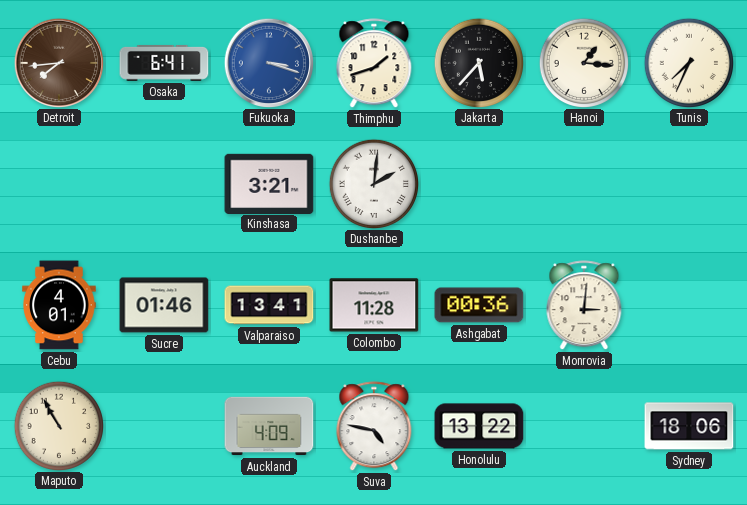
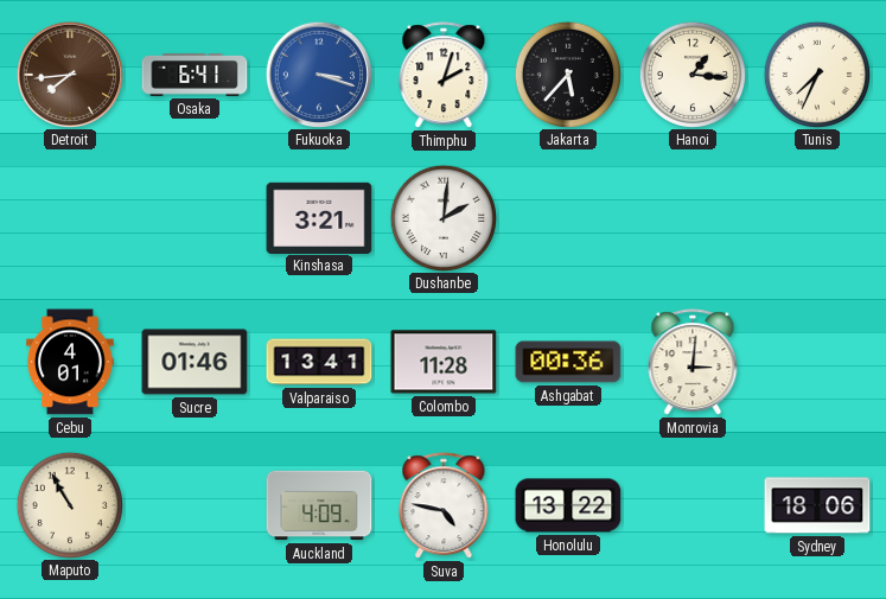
Thimphu: 1:42 -> 2:03
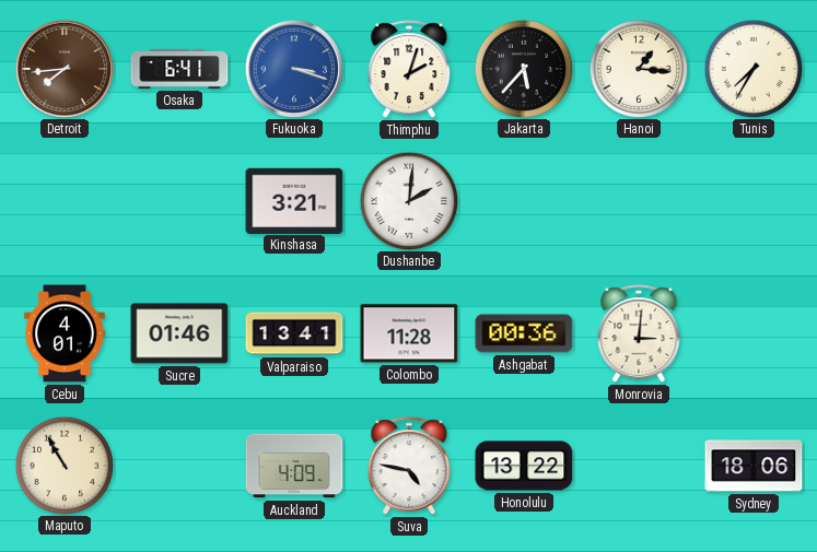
Tunis: 7:34 -> 7:35
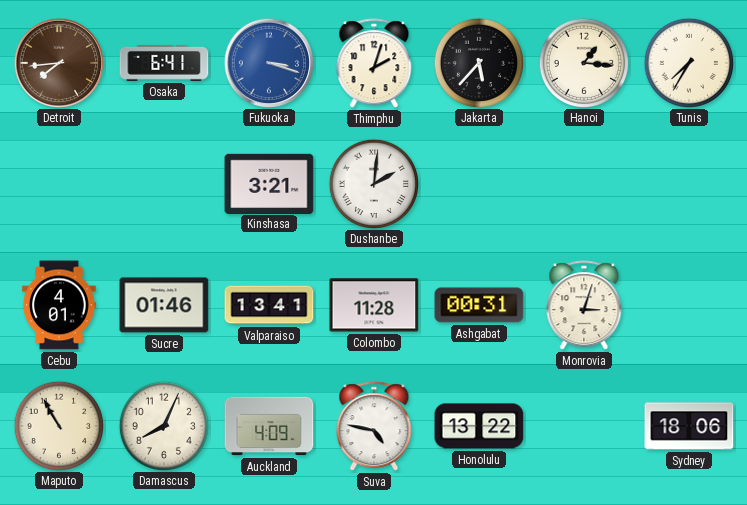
Ashgabat: 00:36 -> 00:31
Monrovia: 3:01 -> 3:03
Damascus: none -> 8:04
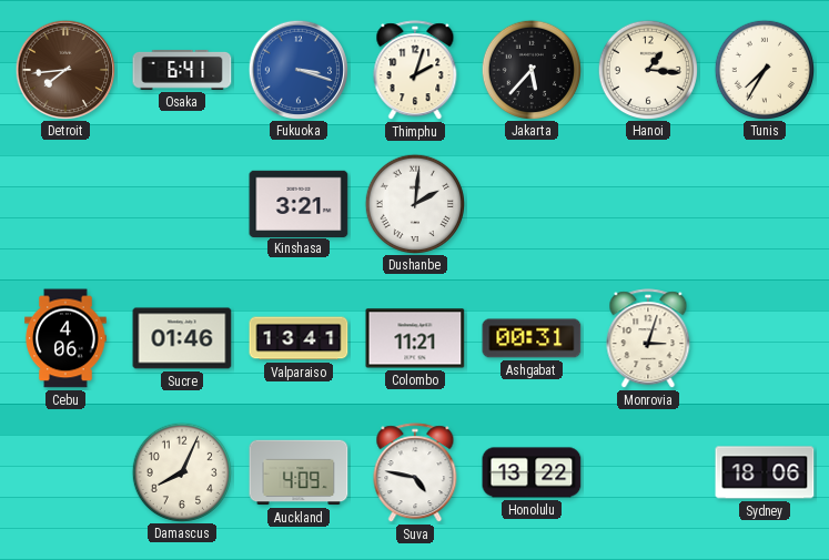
Cebu: 4:01 -> 4:06
Colombo: 11:28 -> 11:21
Maputo: 10:55 -> none
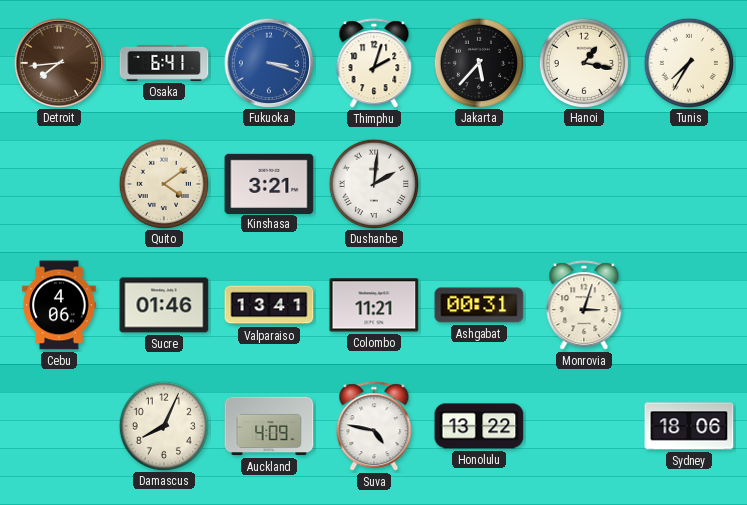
Hanoi: 1:16 -> 1:17
Quito: none -> 4:09
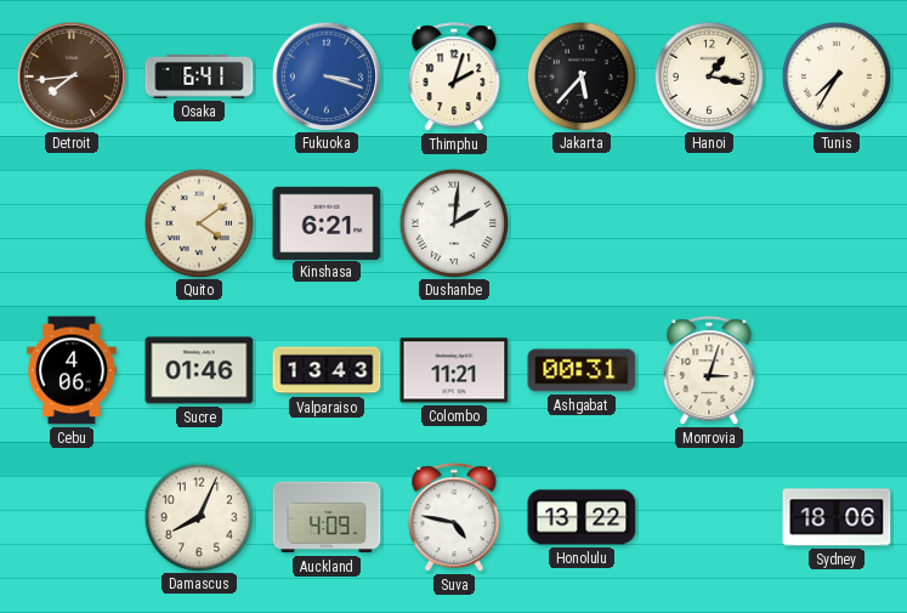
Kinshasa: 3:21 -> 6:21
Valparaiso: 13:41 -> 13:43
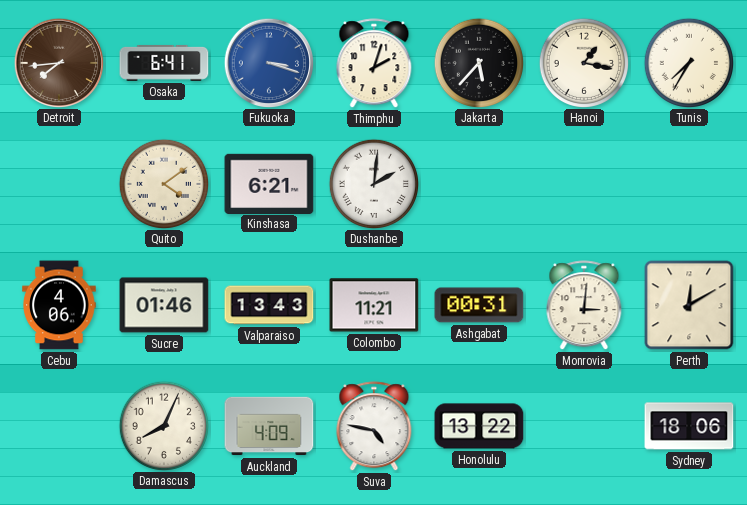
Monrovia: 3:03 -> 3:01
Perth: none -> 12:10
